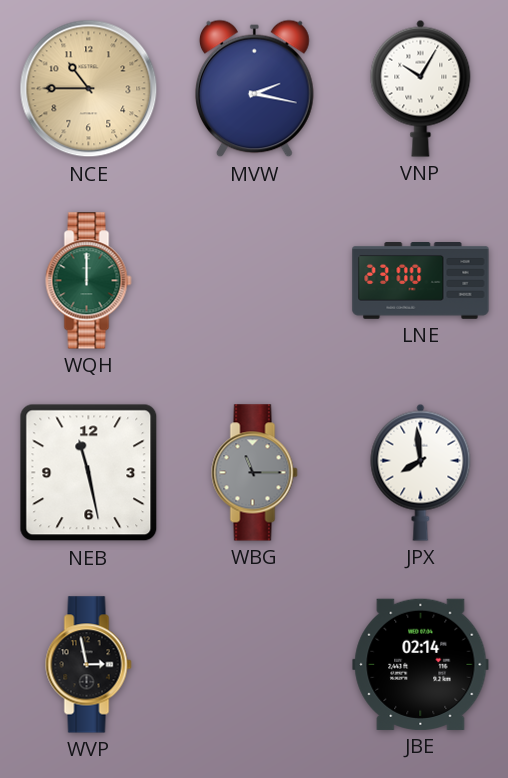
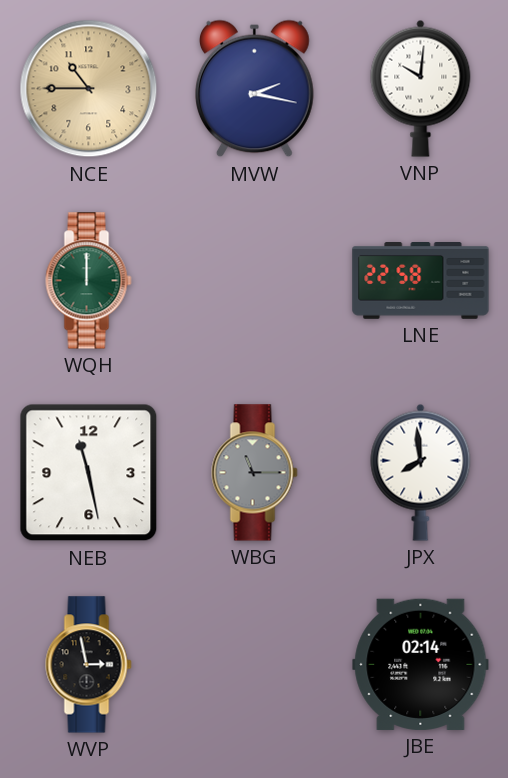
VNP: 10:05 -> 10:01
LNE: 23:00 -> 22:58
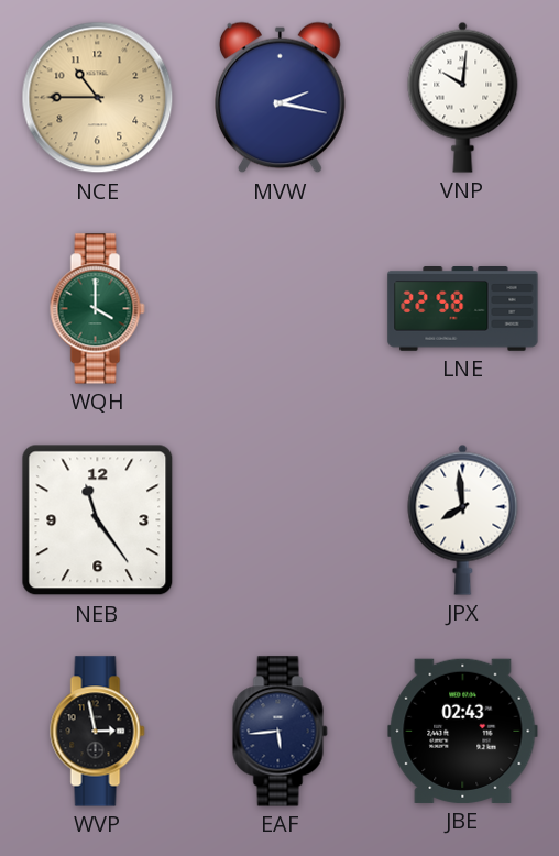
WQH: 12:00 -> 4:00
NEB: 11:28 -> 11:24
WBG: 11:15 -> none
EAF: none -> 5:44
JBE: 02:14 -> 02:43
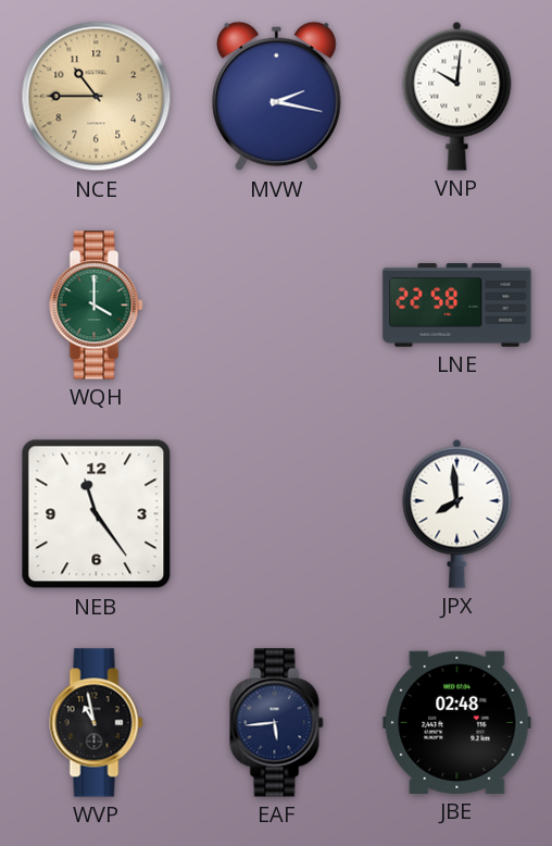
WVP: 2:58 -> 10:58
JBE: 02:43 -> 02:48
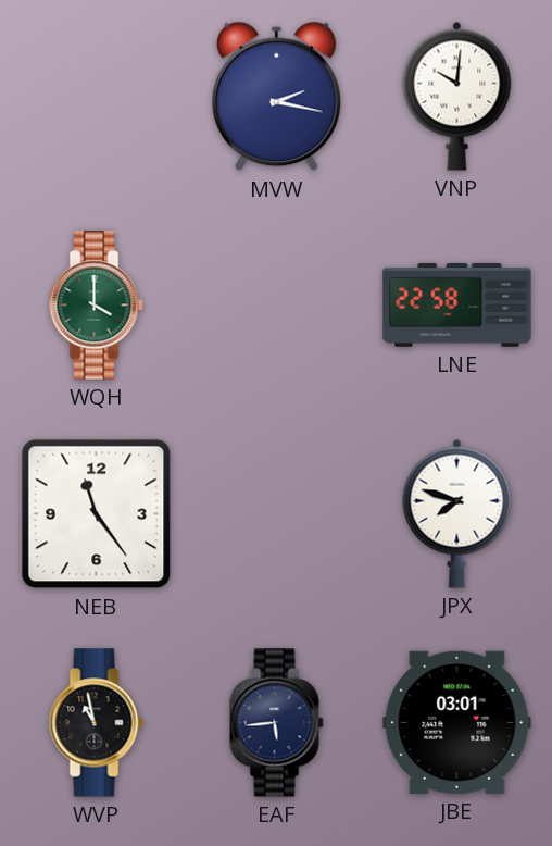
NCE: 10:45 -> none
JPX: 7:59 -> 7:48
JBE: 02:48 -> 03:01
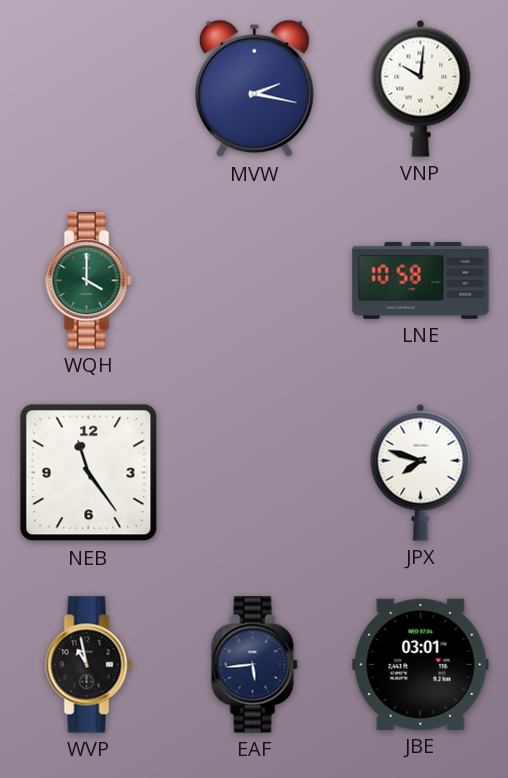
LNE: 22:58 -> 10:58
